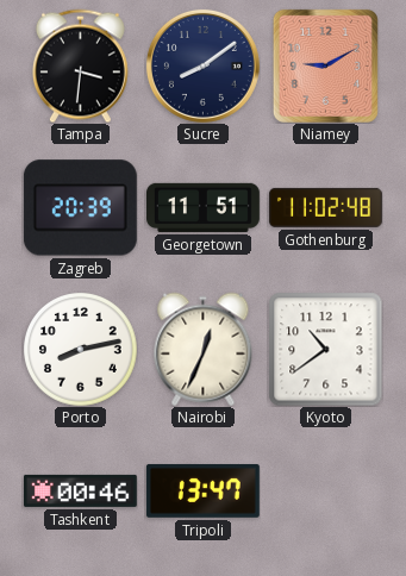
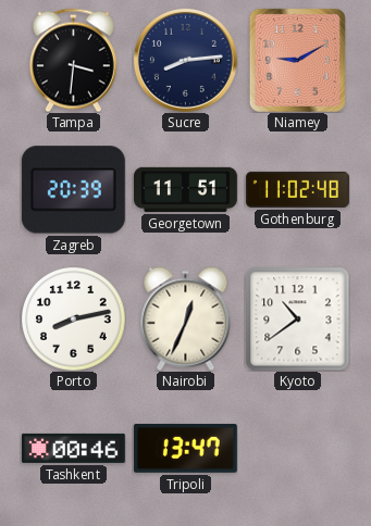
Sucre: 8:09 -> 8:14
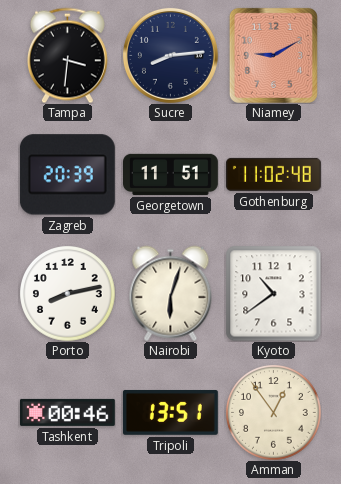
Nairobi: 12:34 -> 6:03
Tripoli: 13:47 -> 13:51
Amman: none -> 12:54
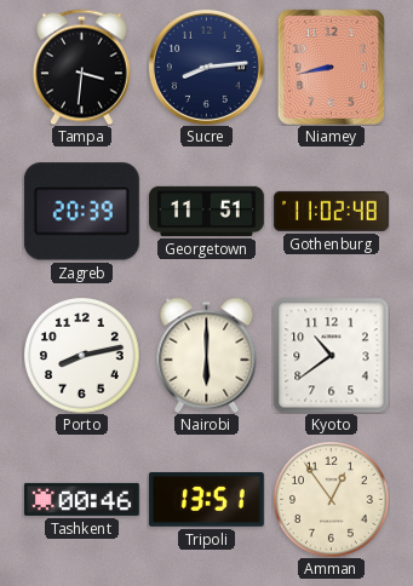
Niamey: 9:10 -> 8:43
Nairobi: 6:03 -> 6:00
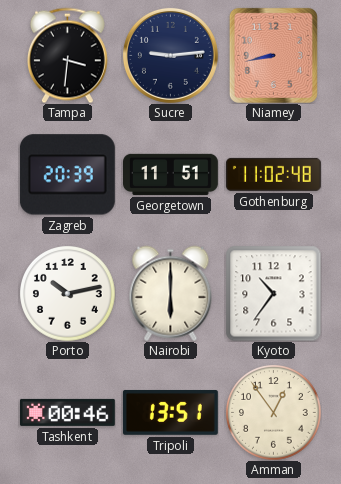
Sucre: 8:14 -> 9:14
Porto: 8:13 -> 10:13
Kyoto: 10:39 -> 10:36
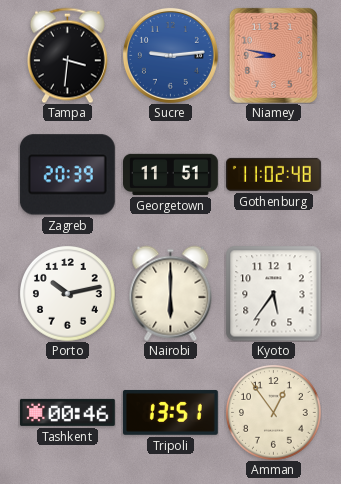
Sucre dial: navy -> blue
Niamey: 8:43 -> 8:47
Kyoto: 10:36 -> 5:36
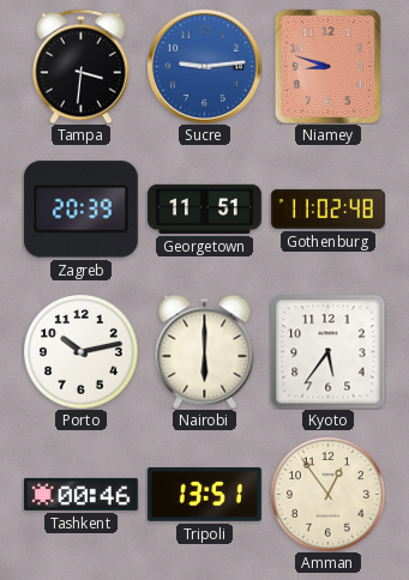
Niamey: 8:47 -> 8:48
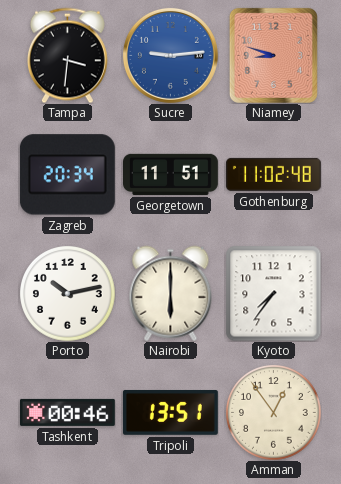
Zagreb: 20:39 -> 20:34
Kyoto: 5:36 -> 7:36
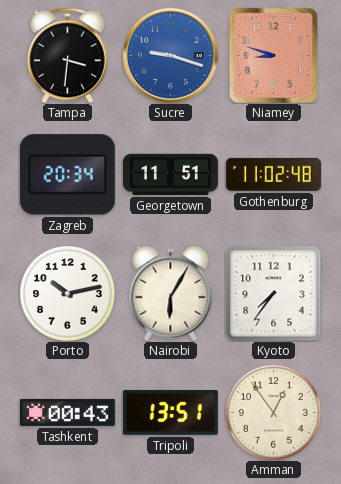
Sucre: 9:14 -> 9:18
Nairobi: 6:00 -> 6:05
Tashkent: 00:46 -> 00:43
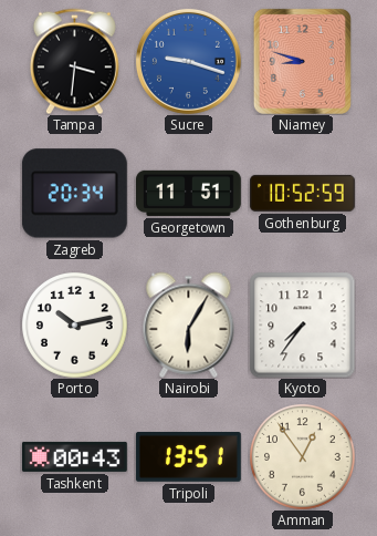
Gothenburg: 11:02 -> 10:52
